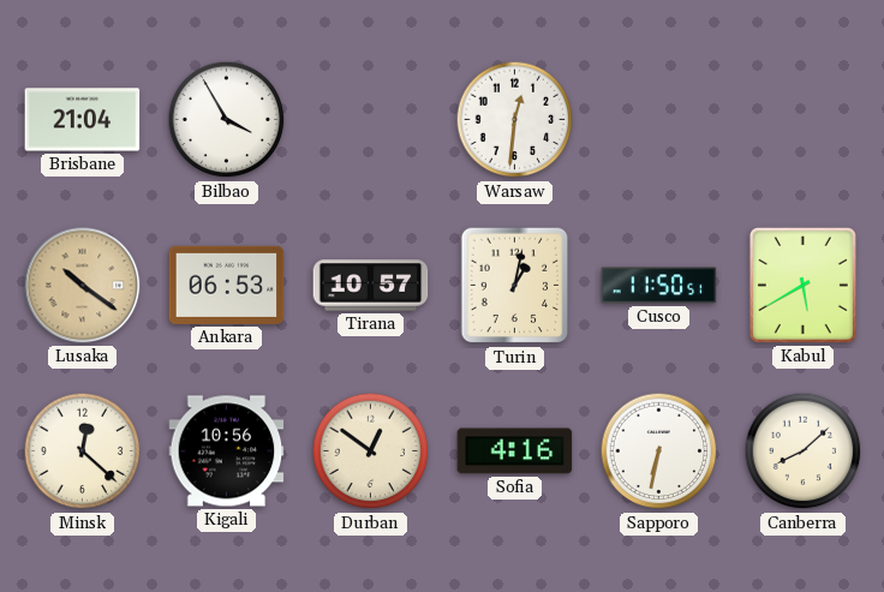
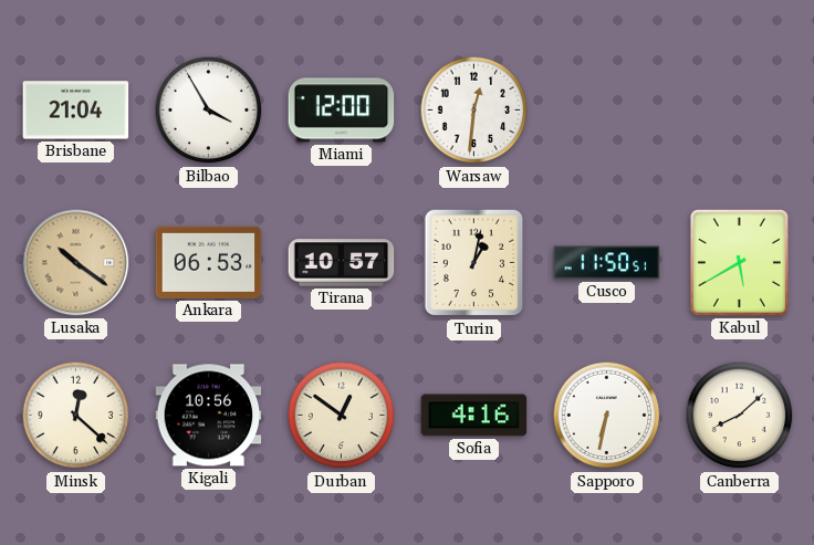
Miami: none -> 12:00
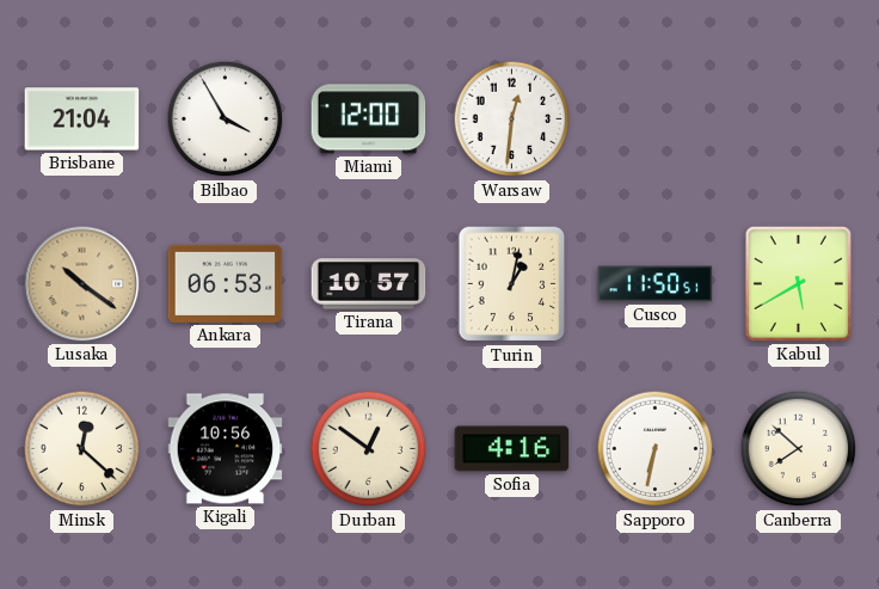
Canberra: 8:08 -> 7:52
